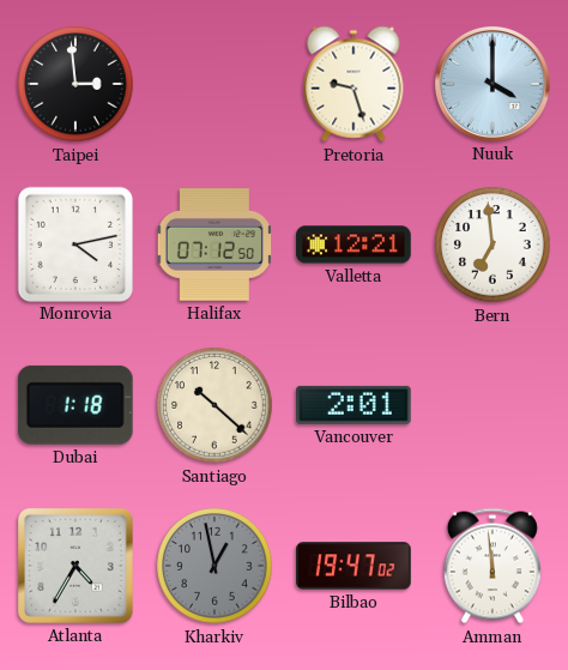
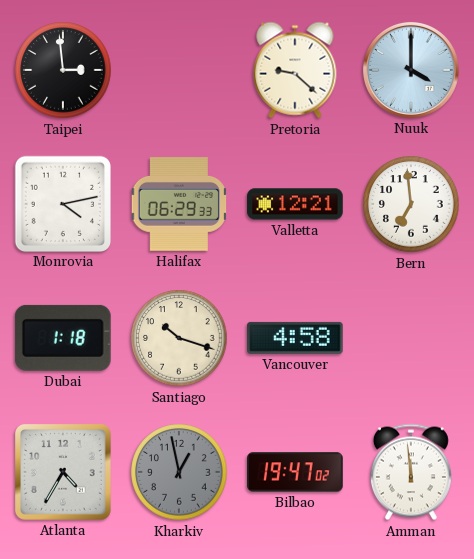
Pretoria: 9:27 -> 9:22
Halifax: 07:12 -> 06:29
Santiago: 10:22 -> 10:18
Vancouver: 2:01 -> 4:58
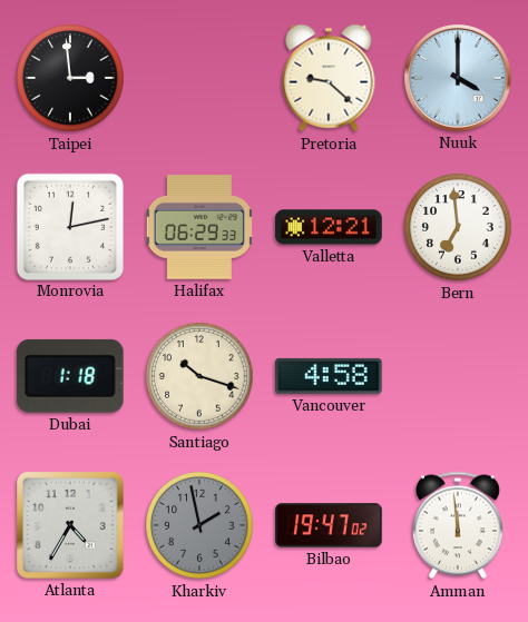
Monrovia: 4:13 -> 12:13
Kharkiv: 12:58 -> 1:58
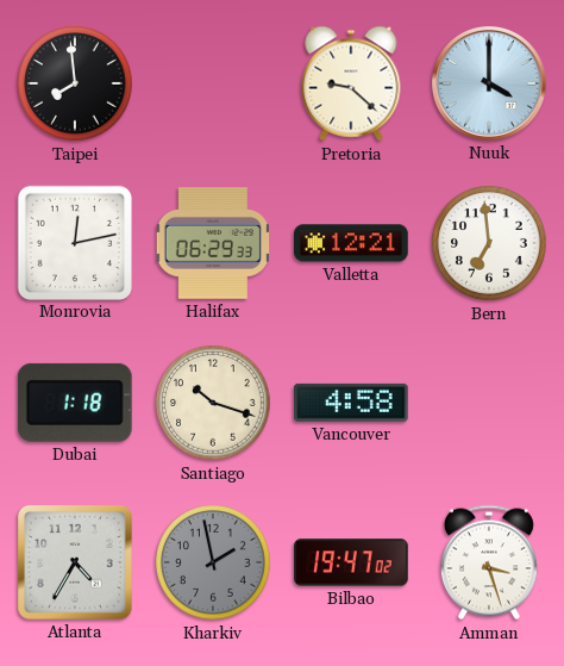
Taipei: 2:59 -> 7:59
Amman: 11:59 -> 3:27
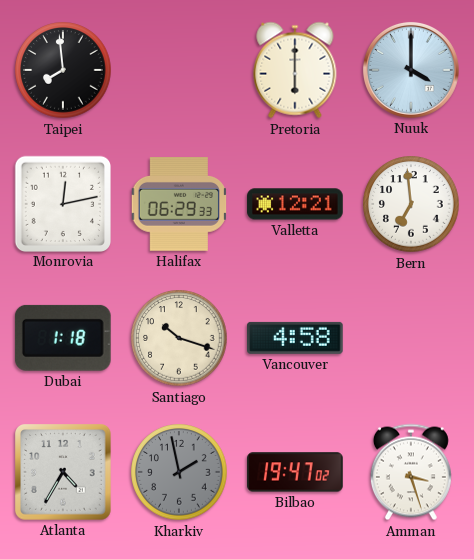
Pretoria: 9:22 -> 6:00
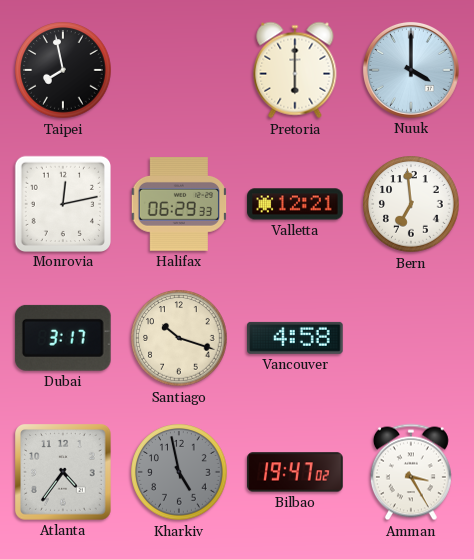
Taipei: 7:59 -> 7:58
Dubai: 1:18 -> 3:17
Atlanta: 4:35 -> 4:36
Kharkiv: 1:58 -> 4:58
Amman: 3:27 -> 3:25
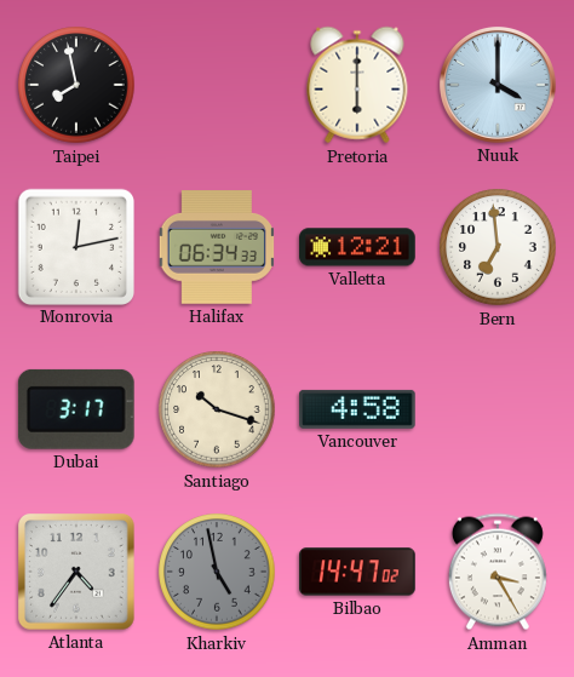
Halifax: 06:29 -> 06:34
Bilbao: 19:47 -> 14:47
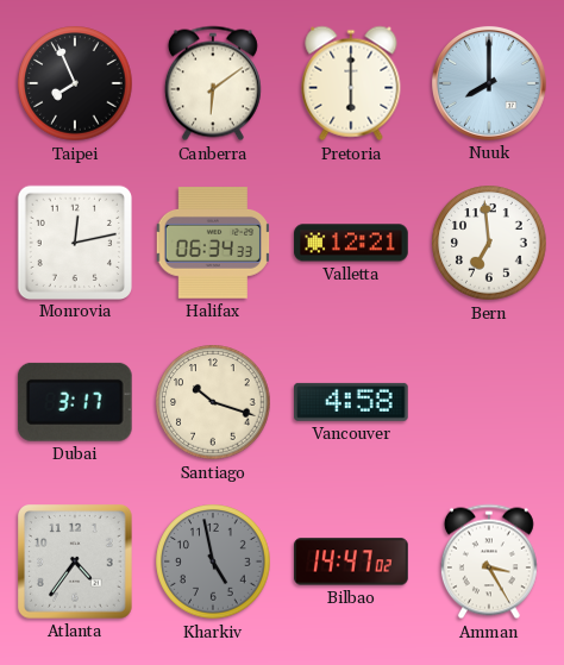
Taipei: 7:58 -> 7:56
Canberra: none -> 6:09
Nuuk: 4:00 -> 8:00
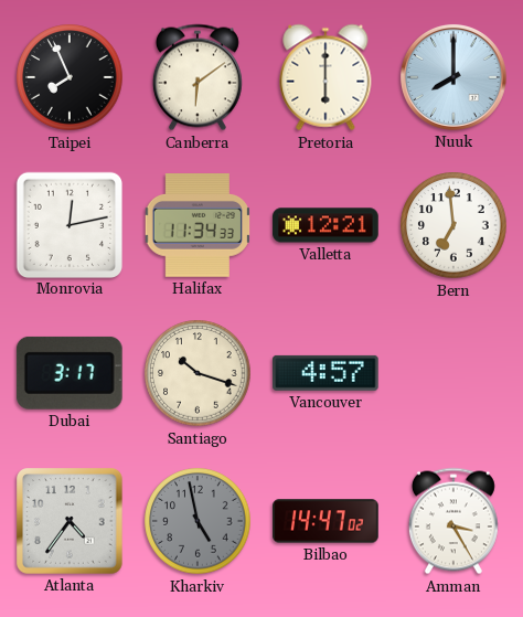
Halifax: 06:34 -> 11:34
Vancouver: 4:58 -> 4:57
